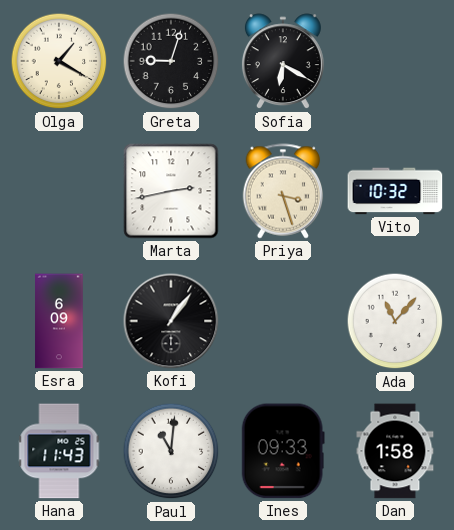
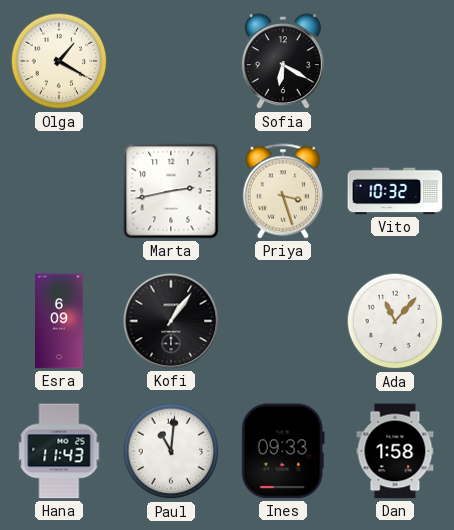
Greta: 9:03 -> none
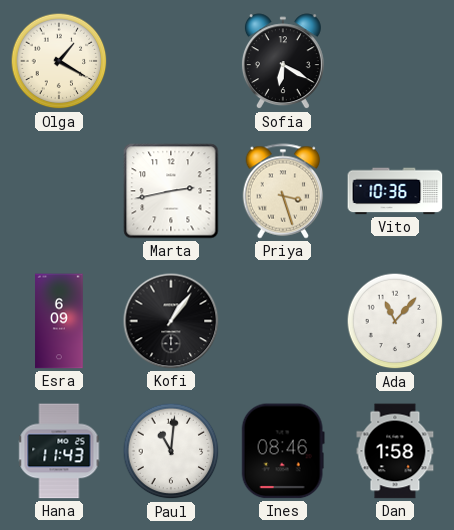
Vito: 10:32 -> 10:36
Ines: 09:33 -> 08:46
